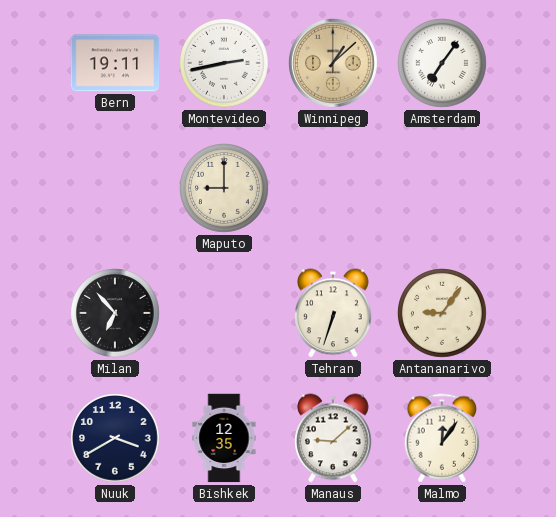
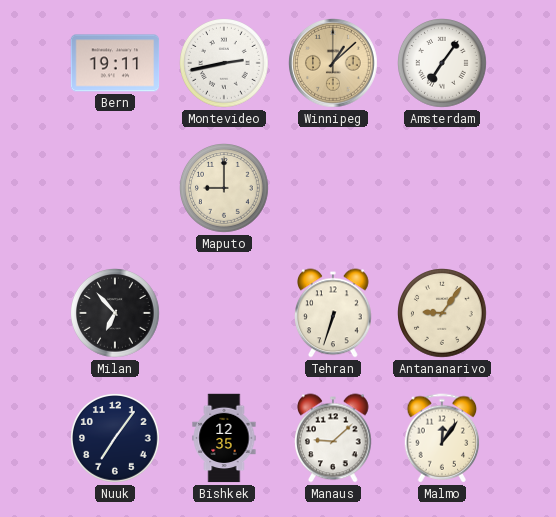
Nuuk: 3:40 -> 7:06
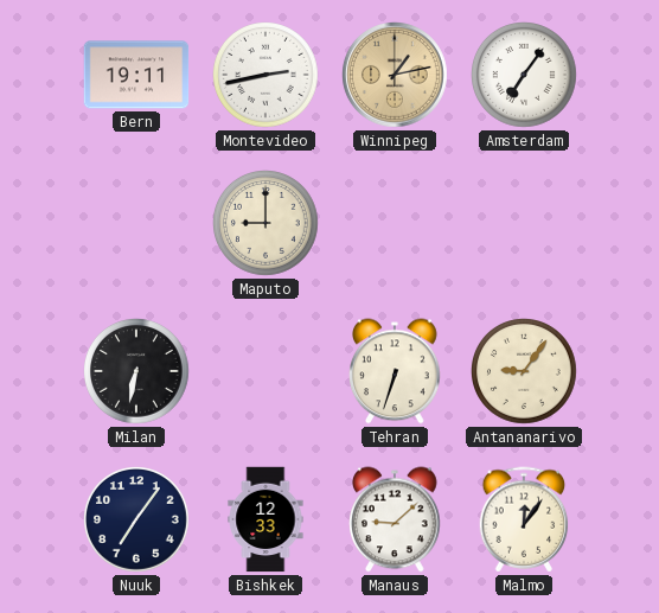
Winnipeg: 1:08 -> 1:13
Milan: 6:53 -> 6:32
Bishkek: 12:35 -> 12:33
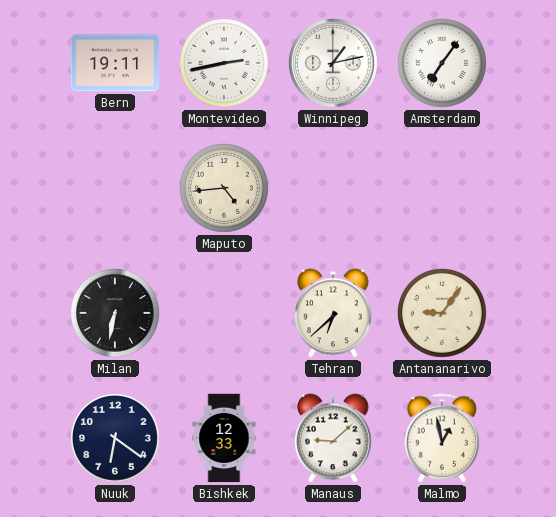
Winnipeg dial: champagne -> white
Maputo: 9:00 -> 4:44
Tehran: 6:33 -> 6:38
Nuuk: 7:06 -> 6:21
Malmo: 12:06 -> 12:58
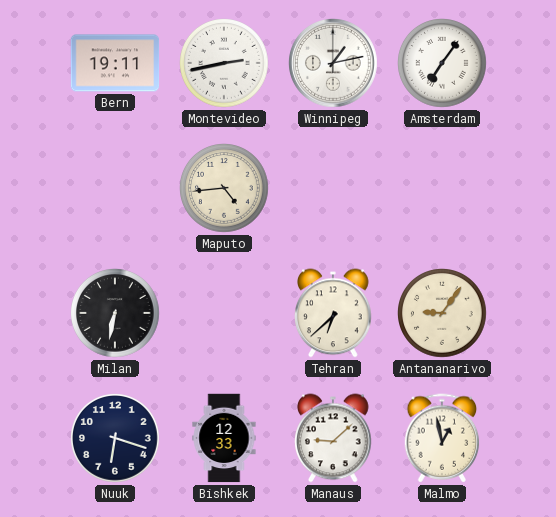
Nuuk: 6:21 -> 6:18
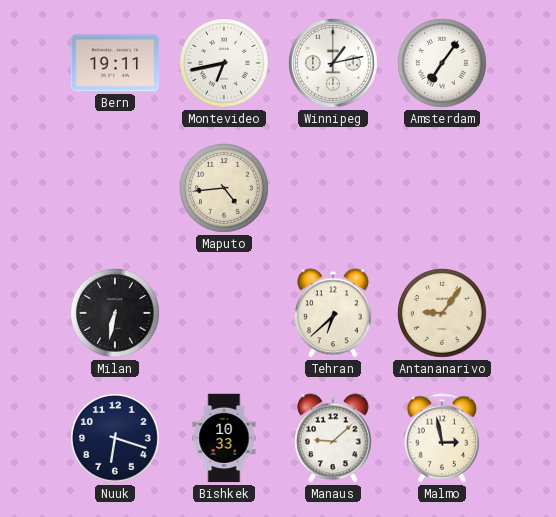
Montevideo: 2:43 -> 6:43
Bishkek: 12:33 -> 10:33
Malmo: 12:58 -> 2:58
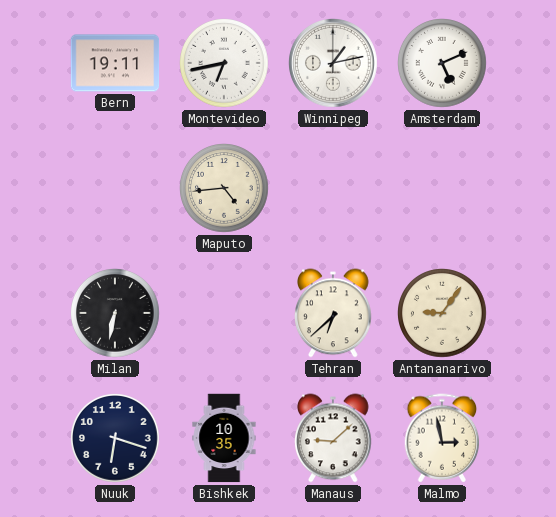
Amsterdam: 7:06 -> 5:11
Bishkek: 10:33 -> 10:35
